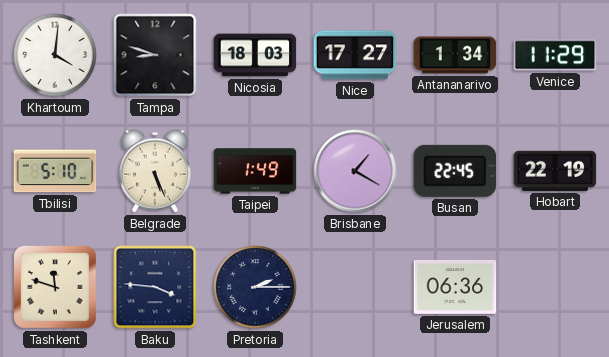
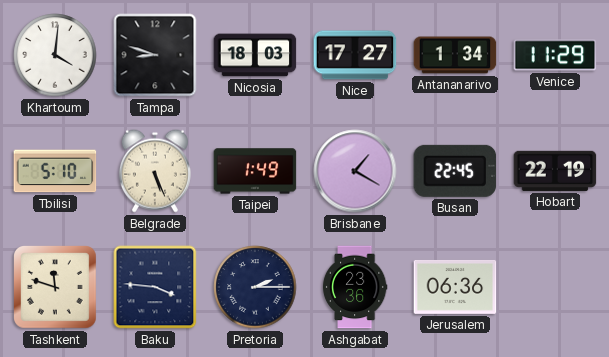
Ashgabat: none -> 23:36
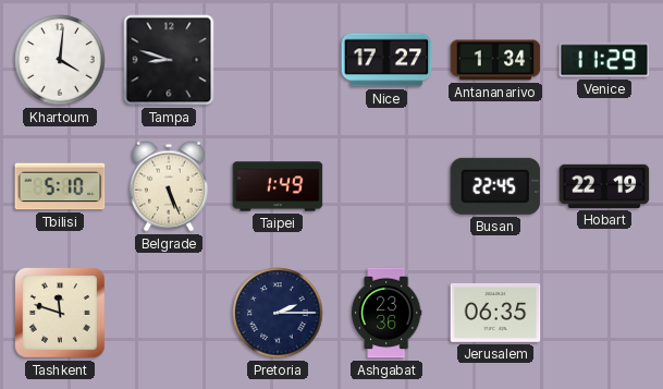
Nicosia: 18:03 -> none
Brisbane: 1:20 -> none
Baku: 3:46 -> none
Jerusalem: 06:36 -> 06:35
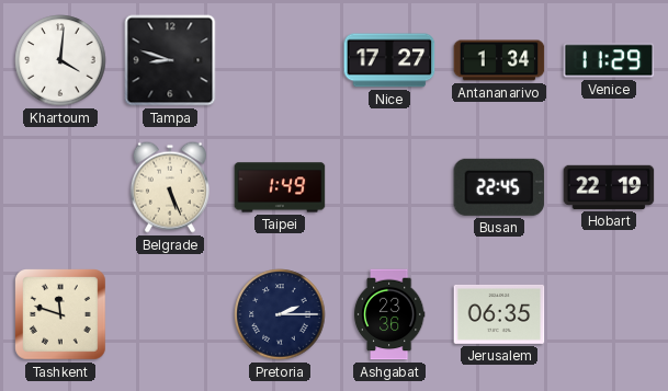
Tbilisi: 5:10 -> none
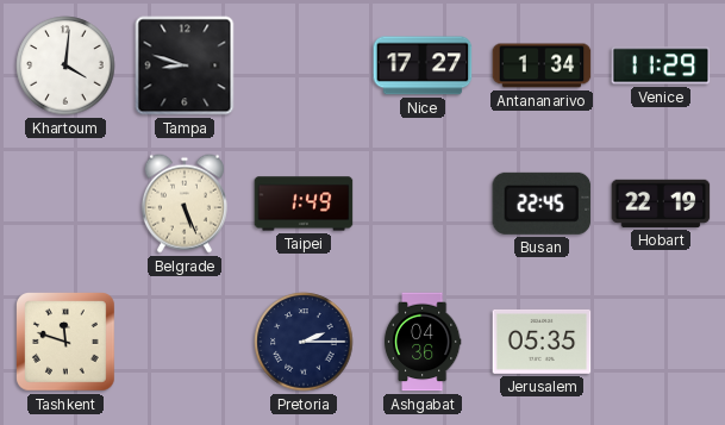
Ashgabat: 23:36 -> 04:36
Jerusalem: 06:35 -> 05:35
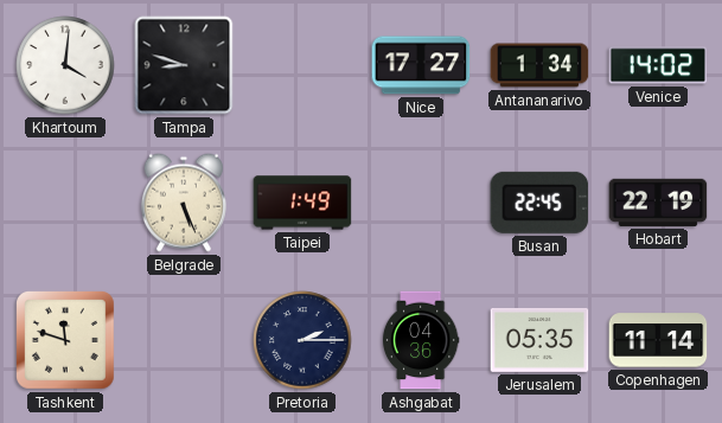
Venice: 11:29 -> 14:02
Copenhagen: none -> 11:14
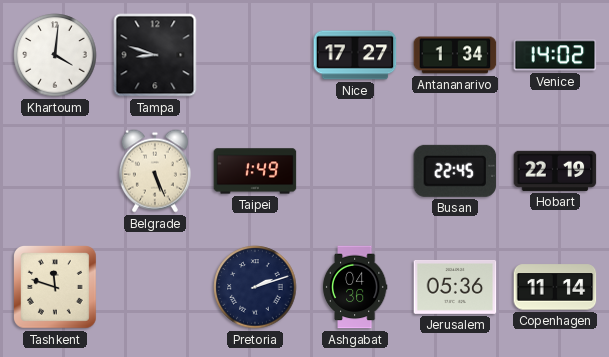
Pretoria: 2:15 -> 2:12
Jerusalem: 05:35 -> 05:36
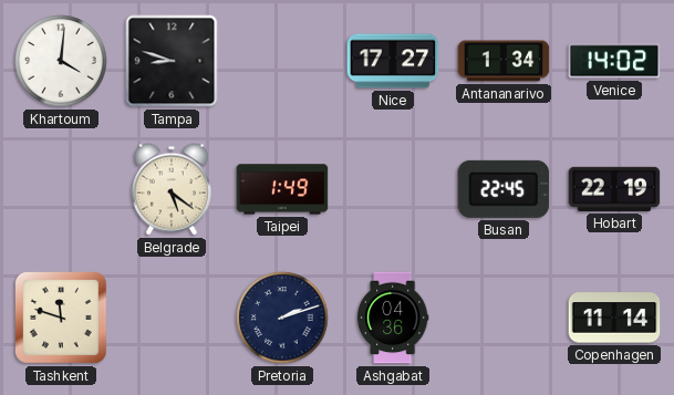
Belgrade: 5:26 -> 5:21
Jerusalem: 05:36 -> none
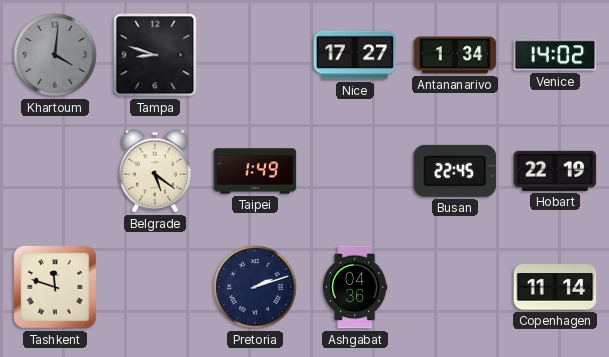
Khartoum dial: white -> grey
